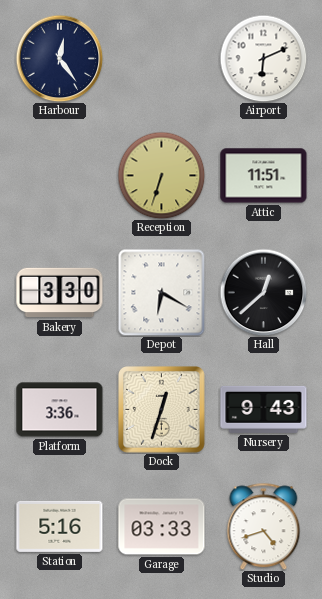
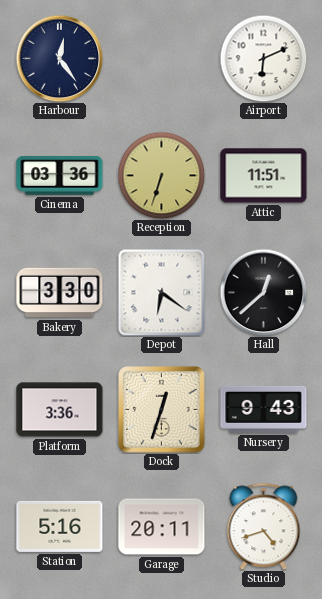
Cinema: none -> 03:36
Depot: 6:20 -> 6:21
Garage: 03:33 -> 20:11
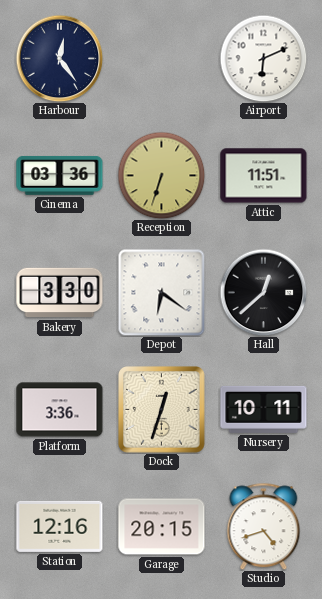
Nursery: 9:43 -> 10:11
Station: 5:16 -> 12:16
Garage: 20:11 -> 20:15
